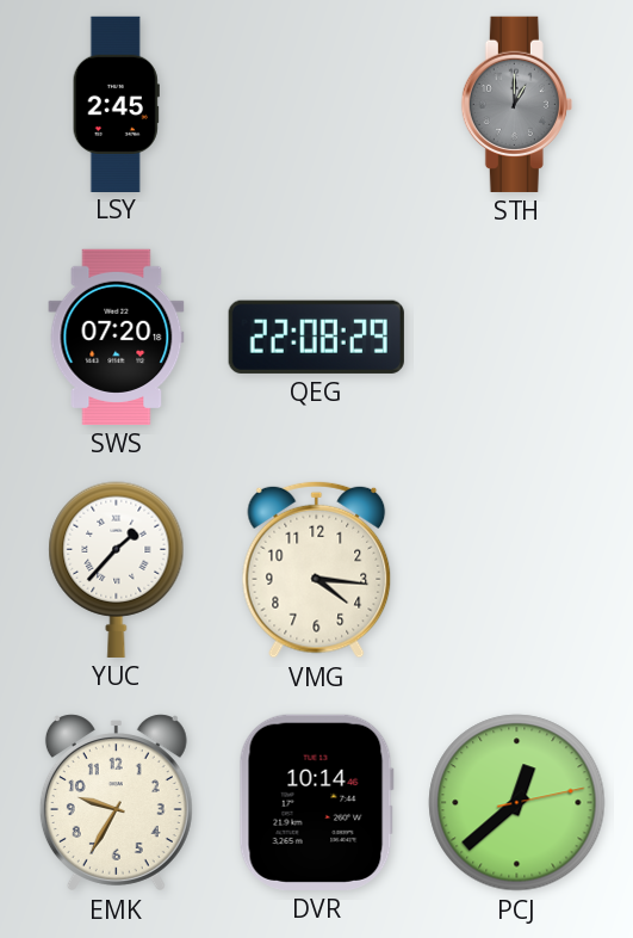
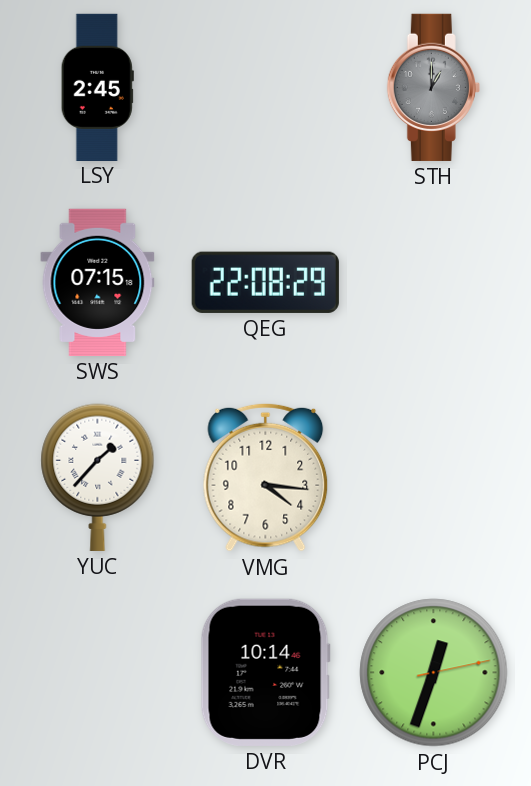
SWS: 07:20 -> 07:15
EMK: 9:35 -> none
PCJ: 12:38 -> 12:33
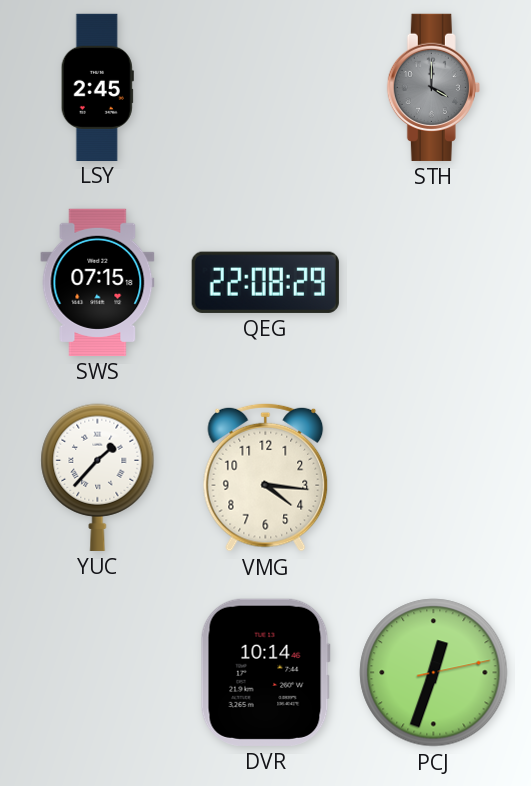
STH: 1:00 -> 4:00
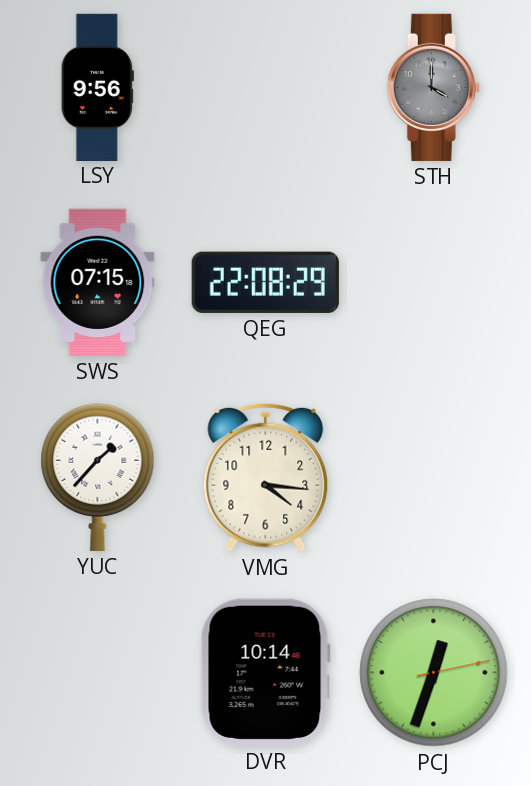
LSY: 2:45 -> 9:56
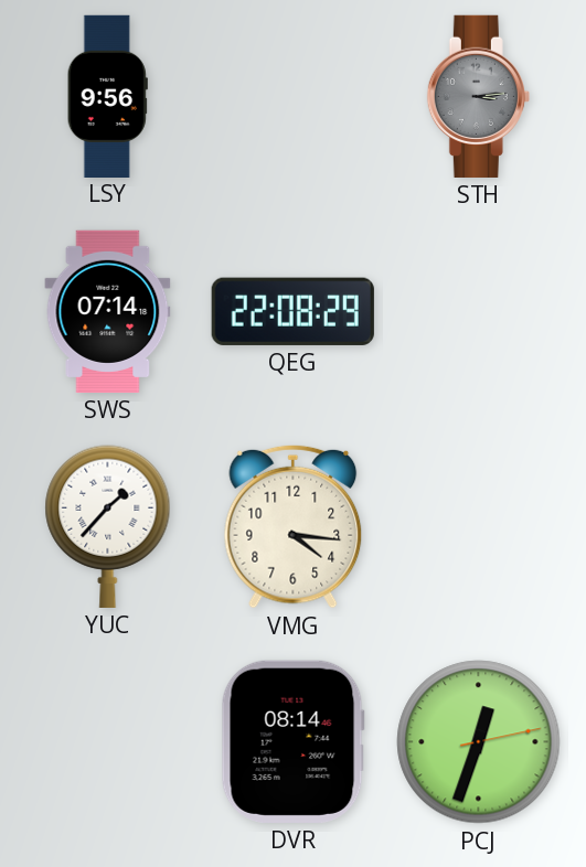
STH: 4:00 -> 3:14
SWS: 07:15 -> 07:14
DVR: 10:14 -> 08:14
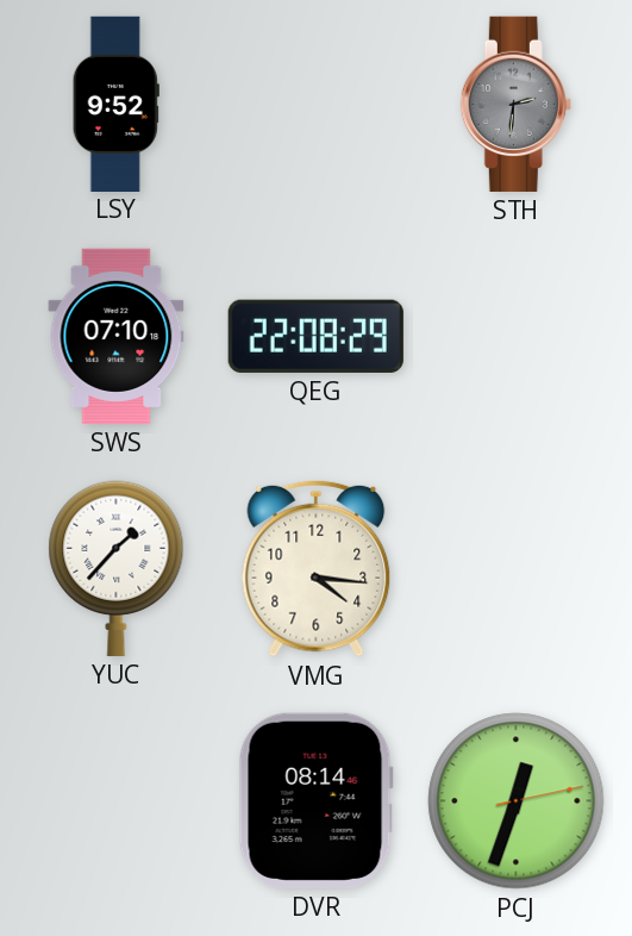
LSY: 9:56 -> 9:52
STH: 3:14 -> 2:31
SWS: 07:14 -> 07:10
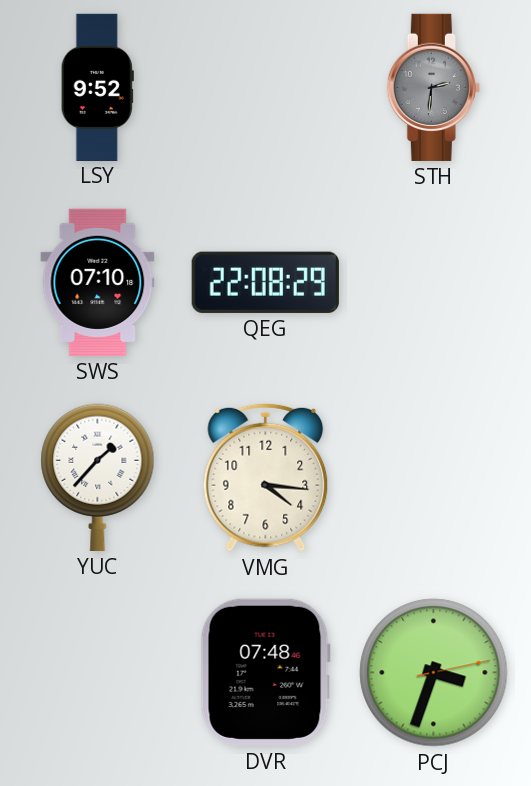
DVR: 08:14 -> 07:48
PCJ: 12:33 -> 3:33
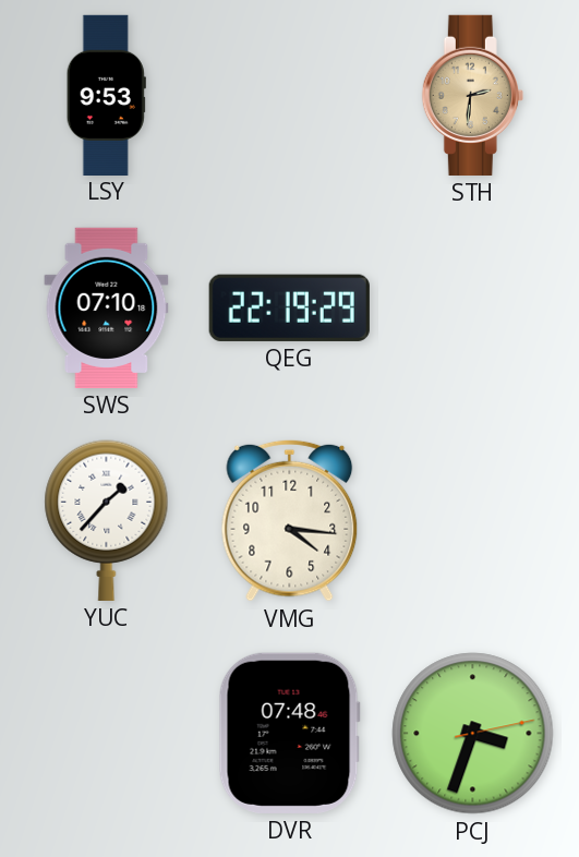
LSY: 9:52 -> 9:53
STH dial: grey -> champagne
QEG: 22:08 -> 22:19
